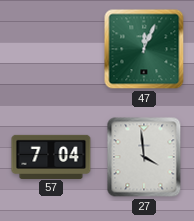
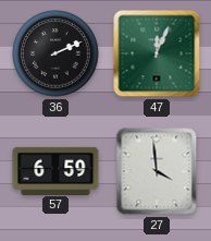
36: none -> 2:11
57: 7:04 -> 6:59
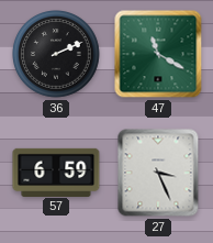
47: 12:04 -> 11:20
27: 3:59 -> 3:26
